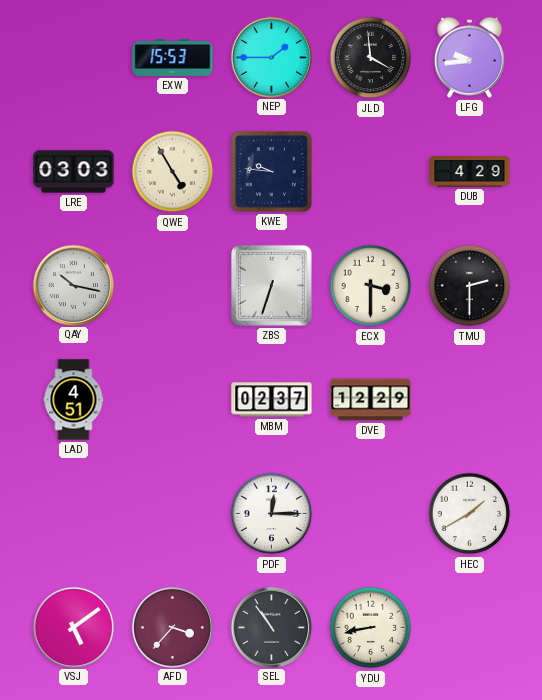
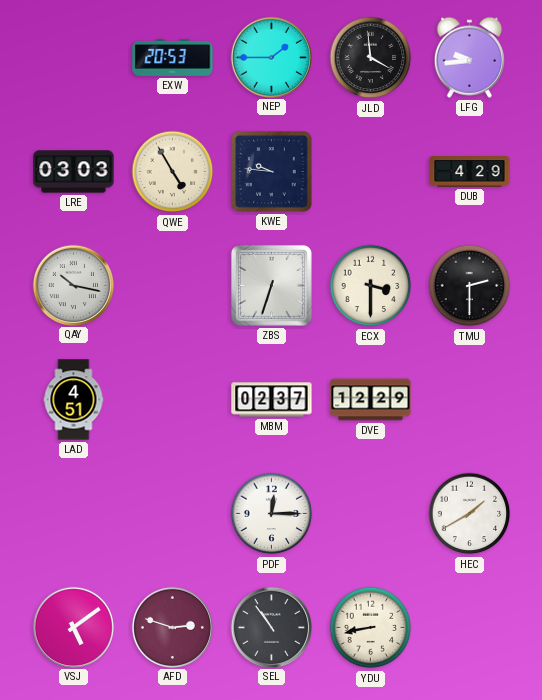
EXW: 15:53 -> 20:53
AFD: 3:37 -> 2:48
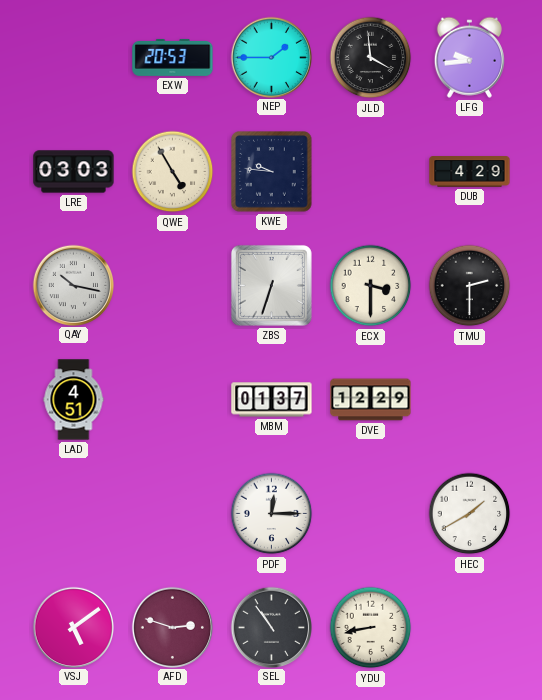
MBM: 02:37 -> 01:37
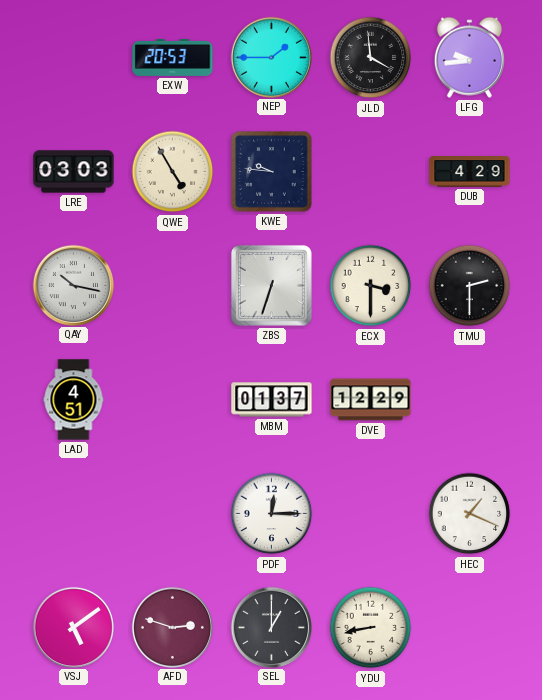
HEC: 1:40 -> 1:19
SEL: 10:54 -> 1:00
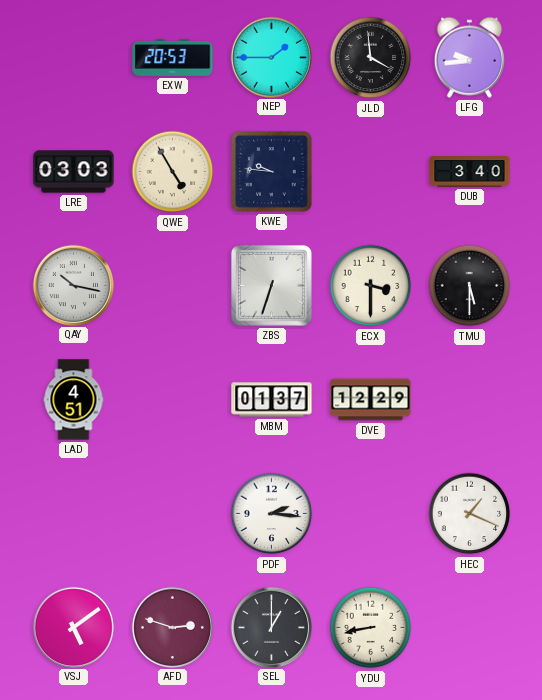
DUB: 4:29 -> 3:40
TMU: 2:30 -> 5:30
PDF: 12:15 -> 2:16
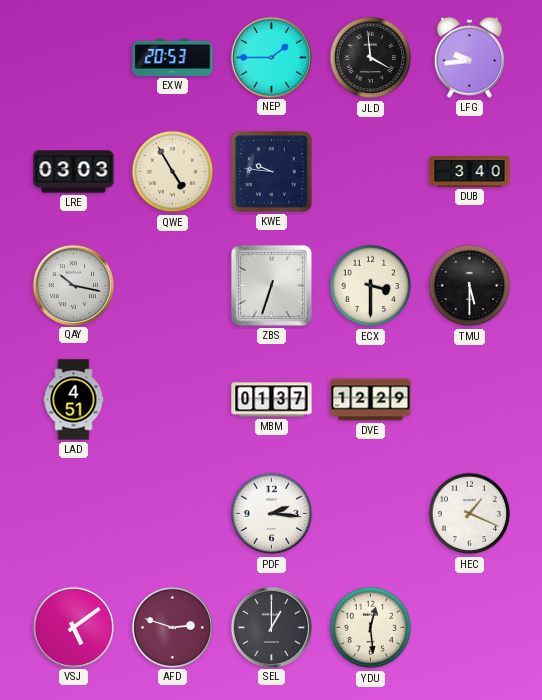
YDU: 8:43 -> 12:29
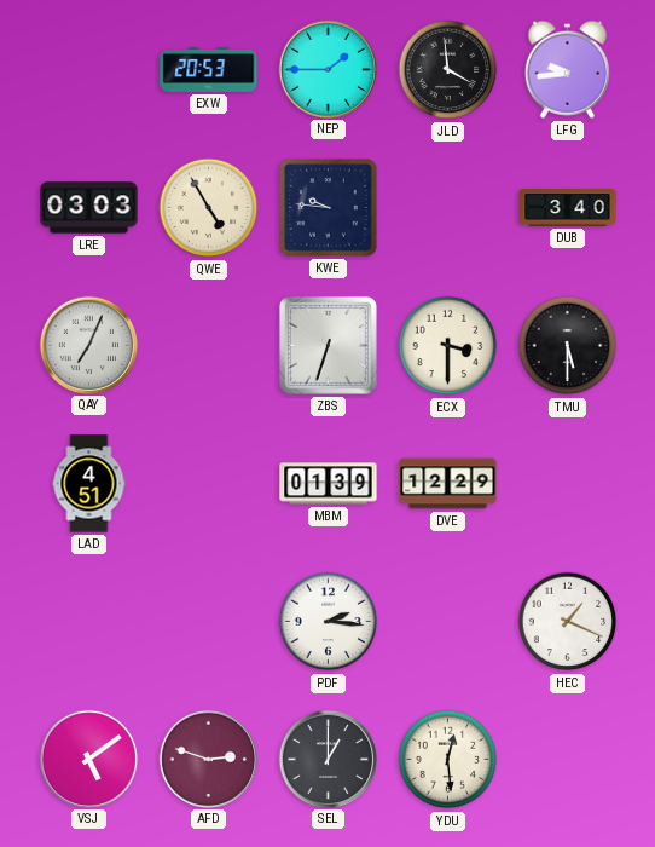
QAY: 10:17 -> 7:04
MBM: 01:37 -> 01:39
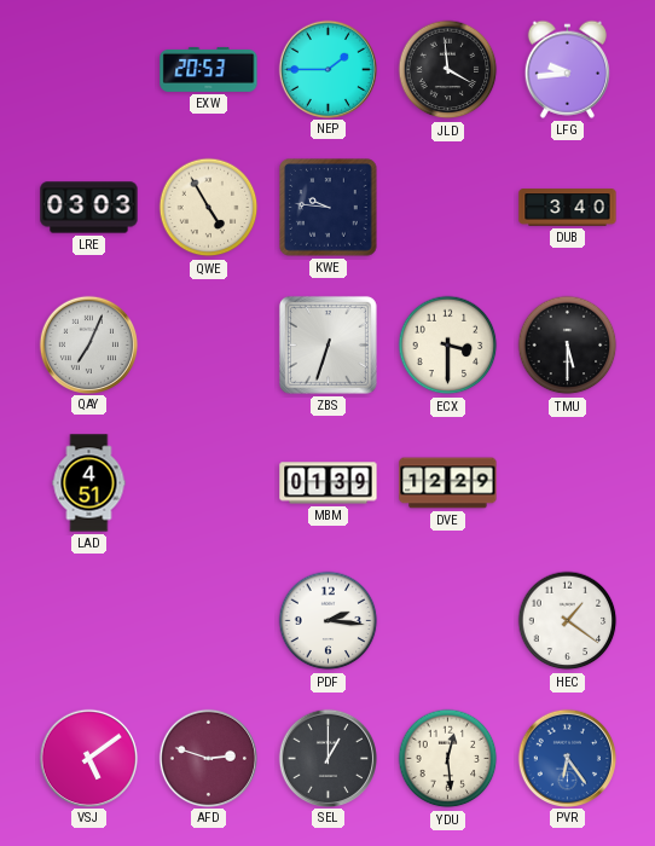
HEC: 1:19 -> 1:21
PVR: none -> 6:24
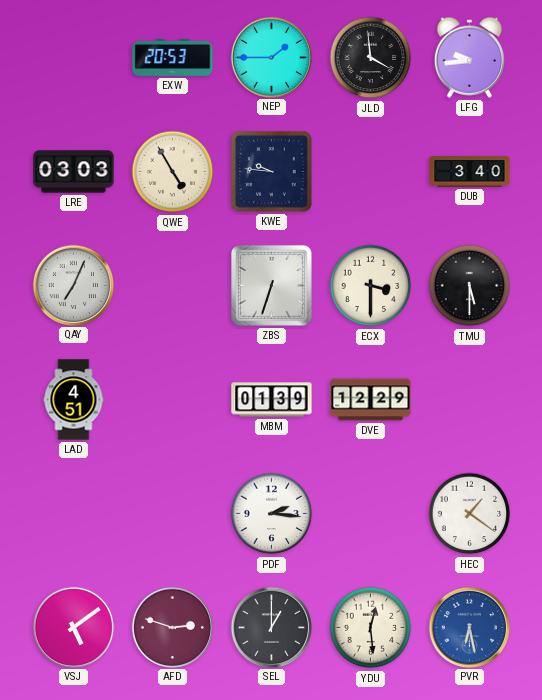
PVR: 6:24 -> 6:28
